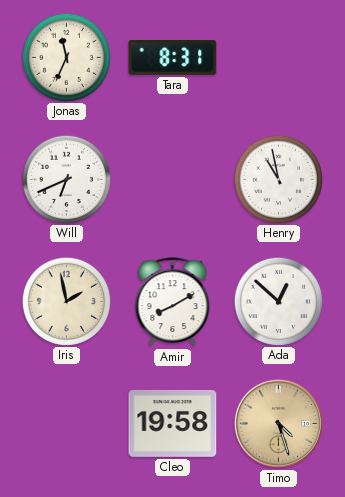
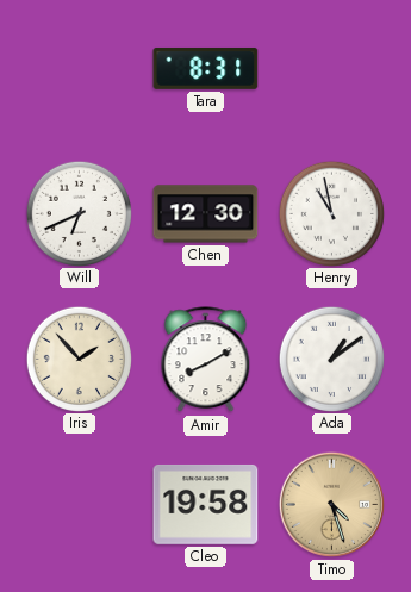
Jonas: 11:34 -> none
Chen: none -> 12:30
Iris: 1:58 -> 1:53
Ada: 12:52 -> 1:09
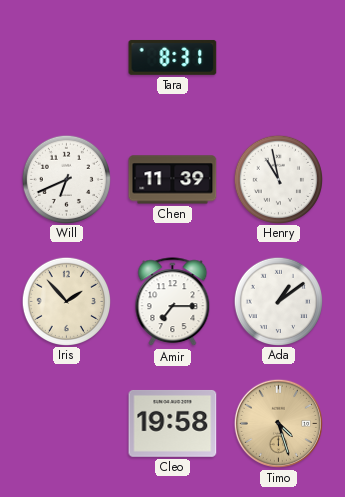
Chen: 12:30 -> 11:39
Amir: 8:10 -> 7:15
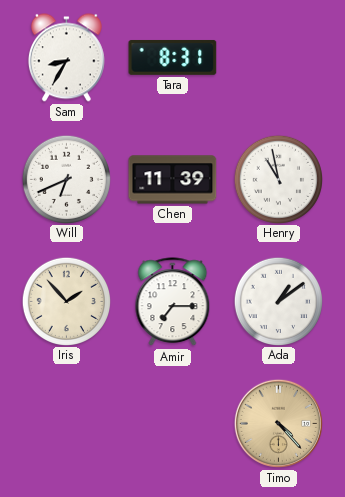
Sam: none -> 8:35
Cleo: 19:58 -> none
Timo: 4:27 -> 4:23
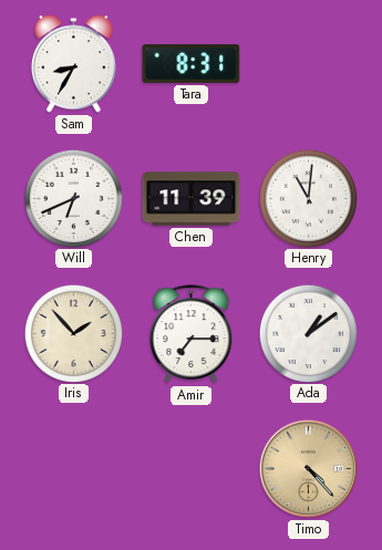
Henry: 10:58 -> 11:01
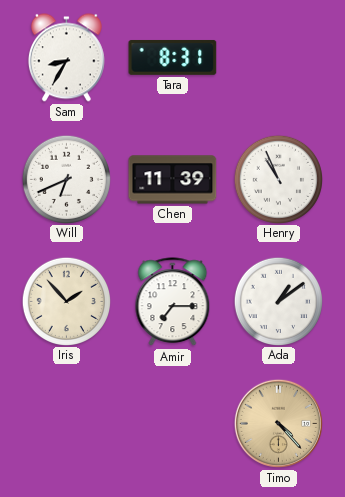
Henry: 11:01 -> 10:56
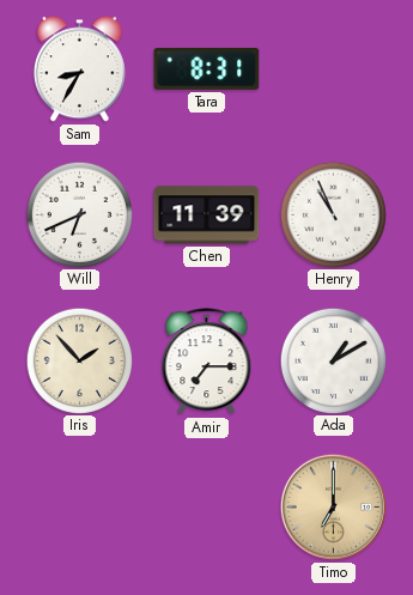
Ada: 1:09 -> 1:10
Timo: 4:23 -> 7:00
